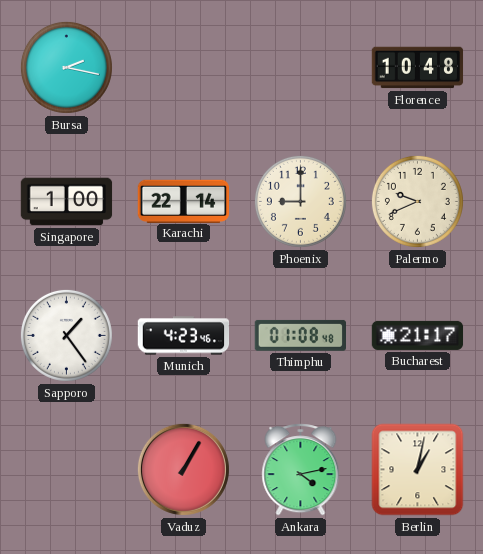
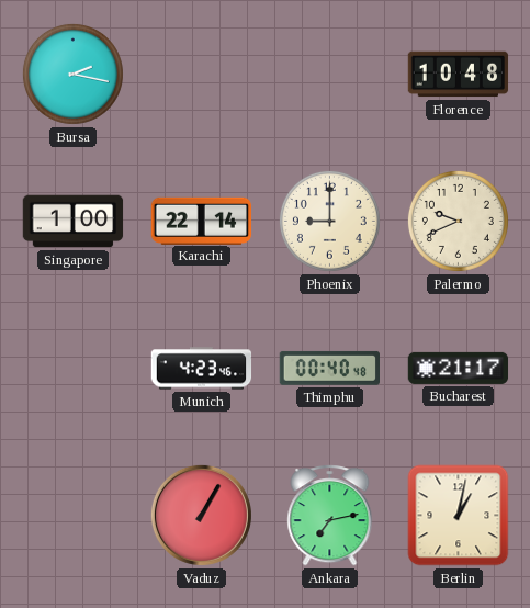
Sapporo: 1:24 -> none
Thimphu: 01:08 -> 00:40
Ankara: 4:13 -> 7:13
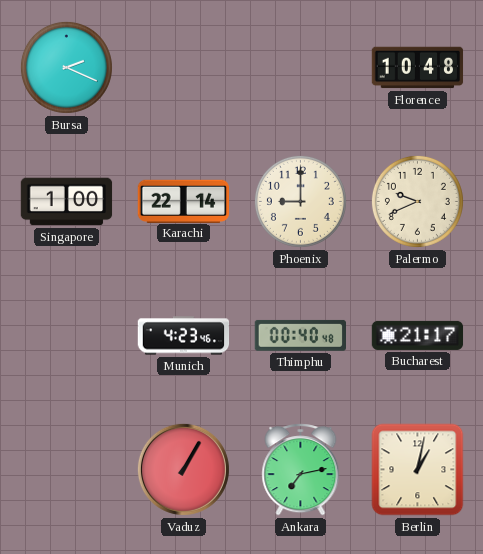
Bursa: 2:17 -> 2:19
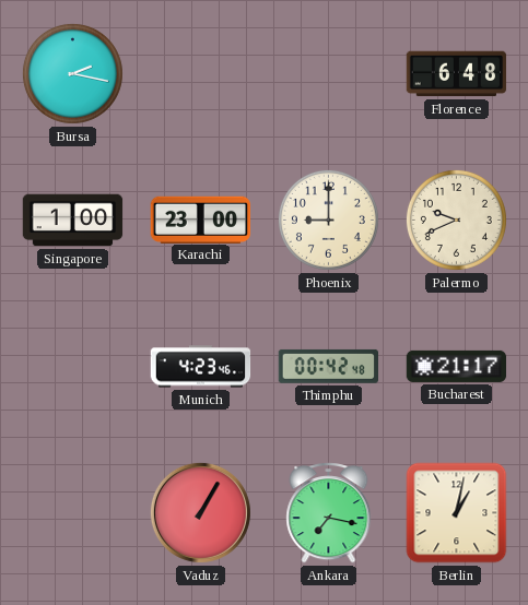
Bursa: 2:19 -> 2:17
Florence: 10:48 -> 6:48
Karachi: 22:14 -> 23:00
Thimphu: 00:40 -> 00:42
Ankara: 7:13 -> 7:17
